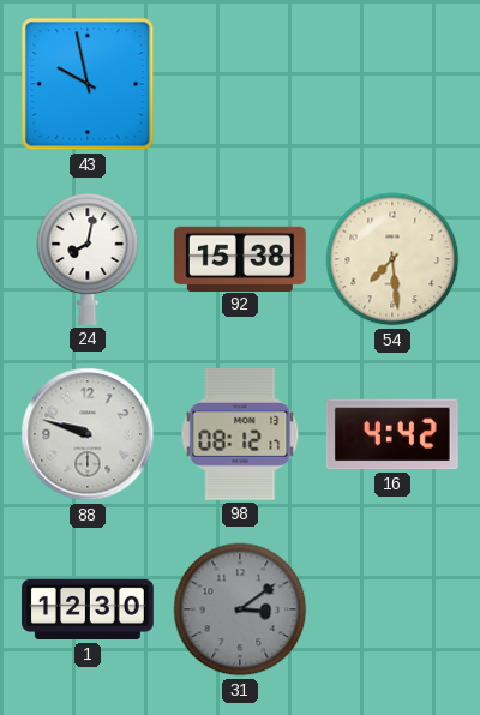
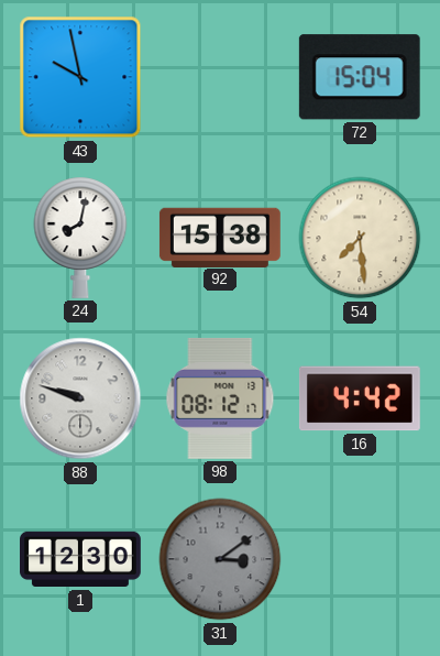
72: none -> 15:04
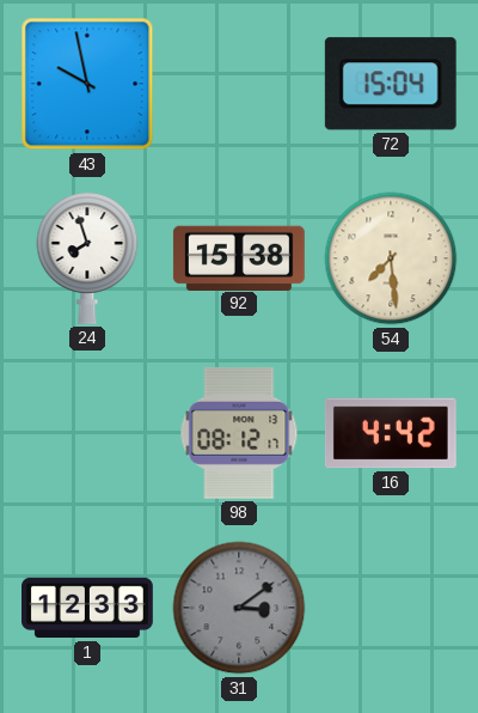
24: 8:02 -> 7:57
88: 9:48 -> none
1: 12:30 -> 12:33
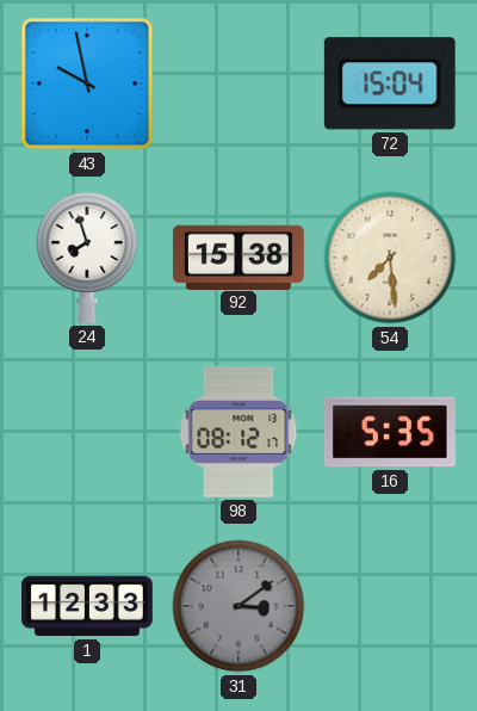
16: 4:42 -> 5:35
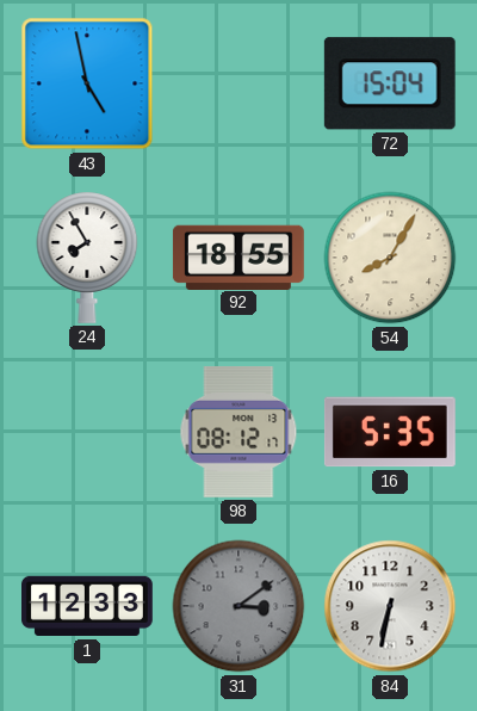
43: 9:58 -> 4:58
24: 7:57 -> 7:55
92: 15:38 -> 18:55
54: 7:29 -> 8:05
84: none -> 6:32
